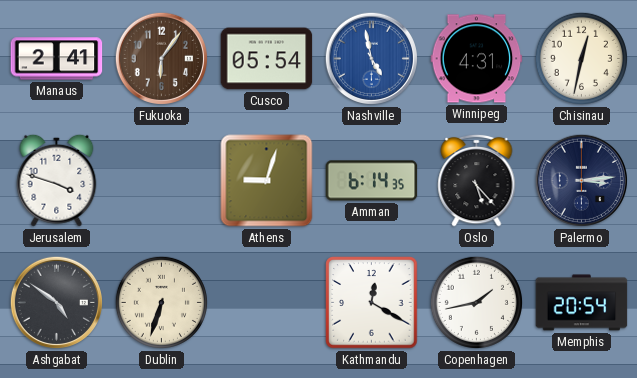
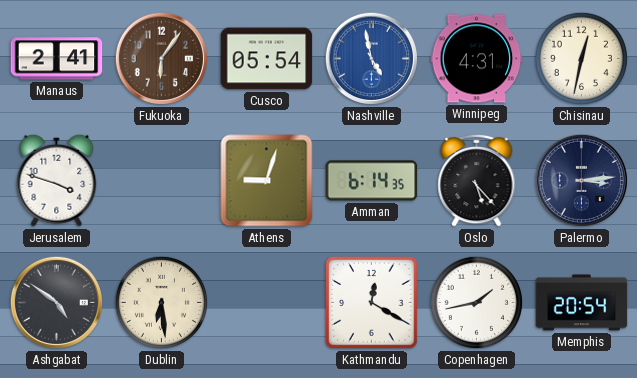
Dublin: 6:33 -> 6:29
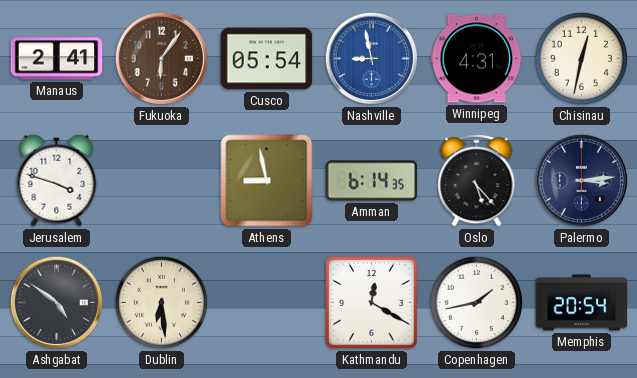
Nashville: 4:58 -> 8:58
Athens: 9:03 -> 8:58
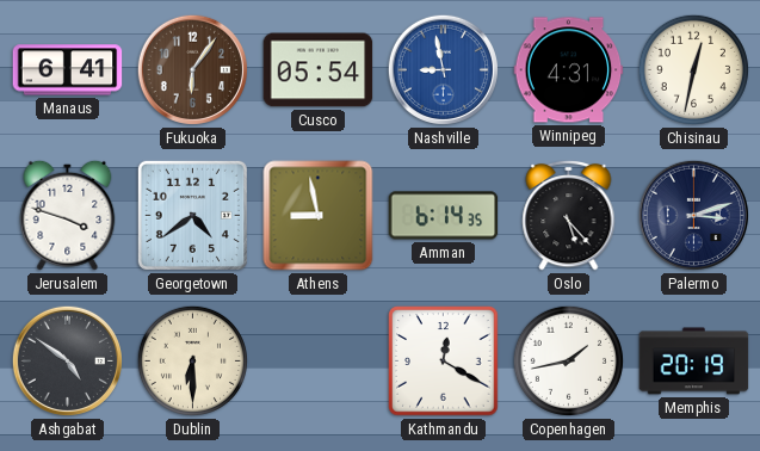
Manaus: 2:41 -> 6:41
Georgetown: none -> 4:39
Palermo: 3:14 -> 3:12
Dublin: 6:29 -> 6:30
Memphis: 20:54 -> 20:19
